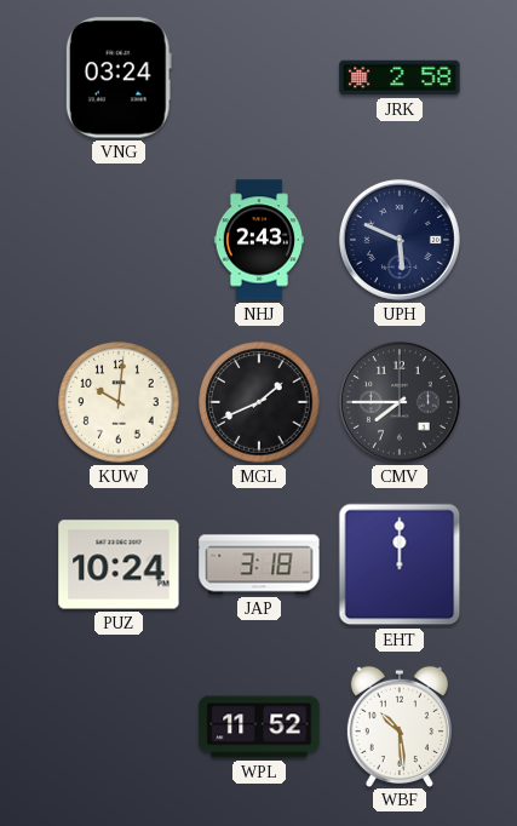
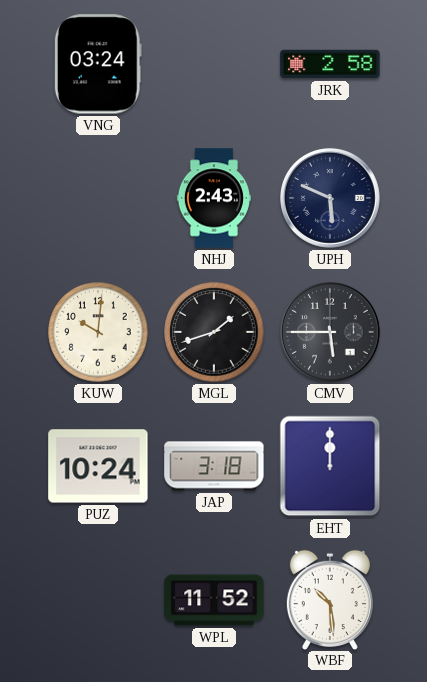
MGL: 1:41 -> 1:42
CMV: 7:45 -> 5:45
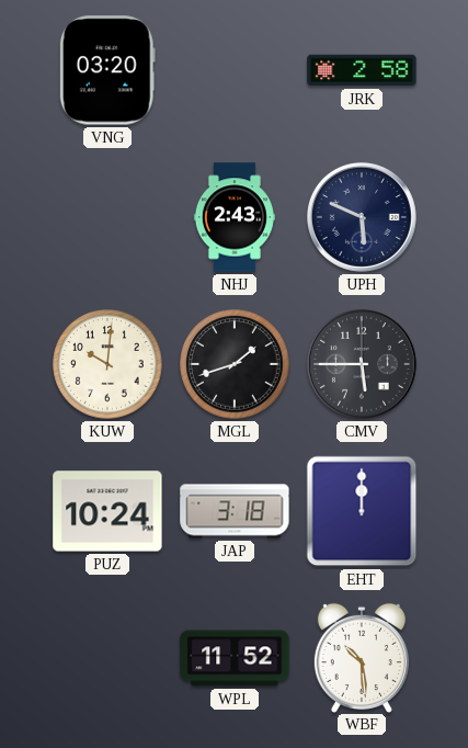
VNG: 03:24 -> 03:20
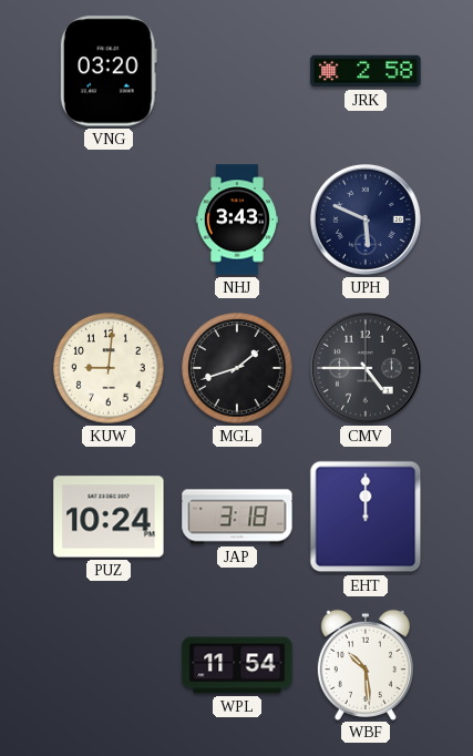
NHJ: 2:43 -> 3:43
KUW: 10:01 -> 9:01
CMV: 5:45 -> 4:45
WPL: 11:52 -> 11:54
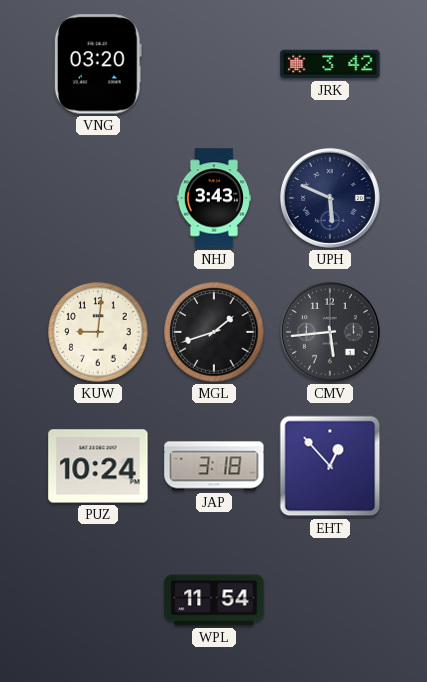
JRK: 2:58 -> 3:42
CMV: 4:45 -> 5:44
EHT: 12:00 -> 12:53
WBF: 10:29 -> none
